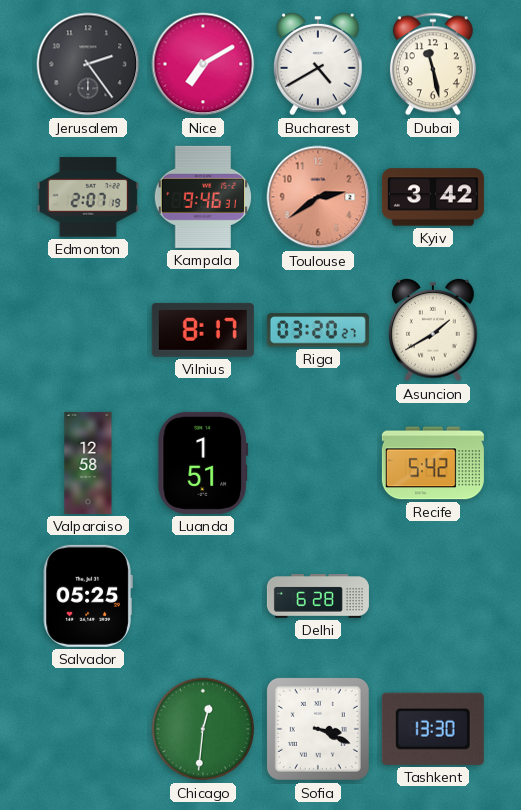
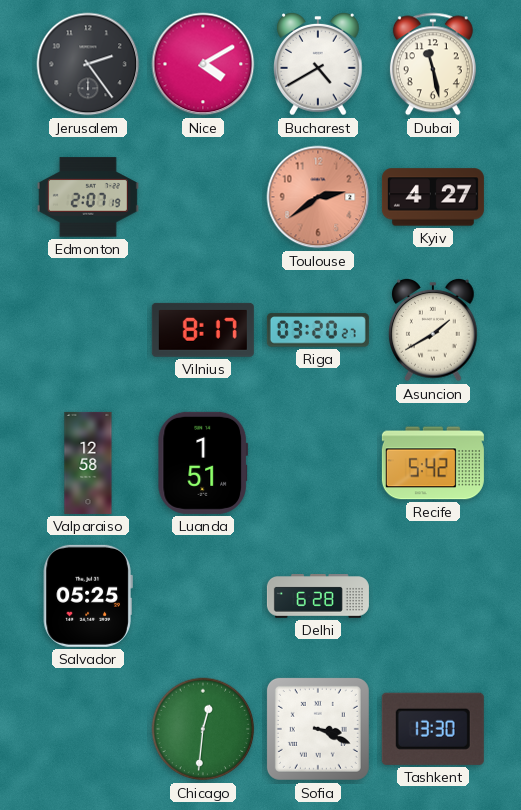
Nice: 7:10 -> 4:10
Kampala: 9:46 -> none
Kyiv: 3:42 -> 4:27
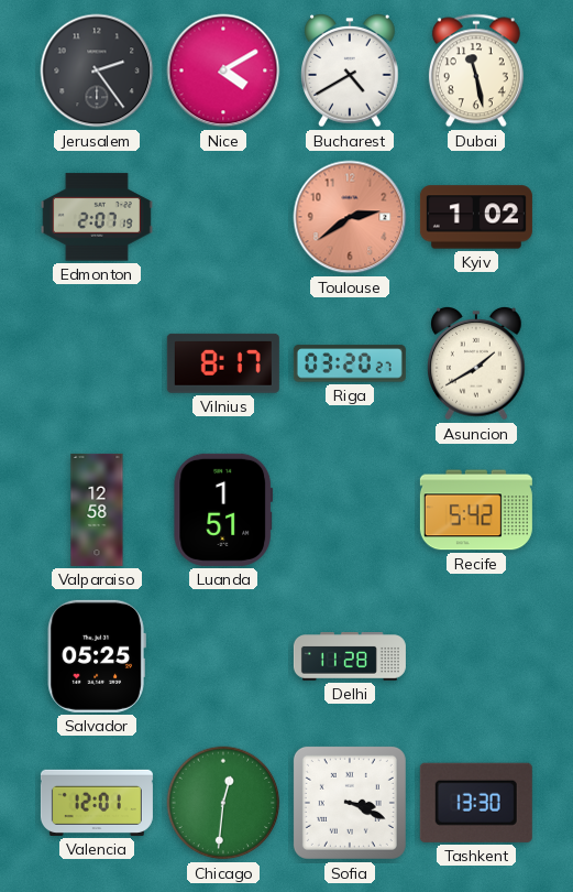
Kyiv: 4:27 -> 1:02
Delhi: 6:28 -> 11:28
Valencia: none -> 12:01
